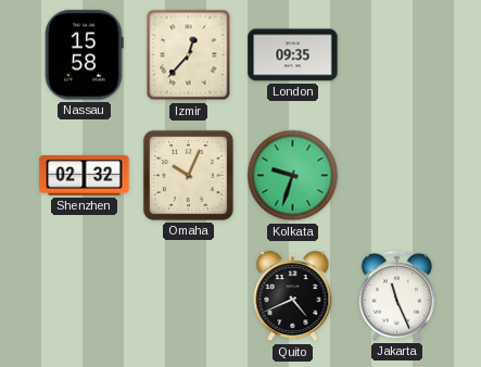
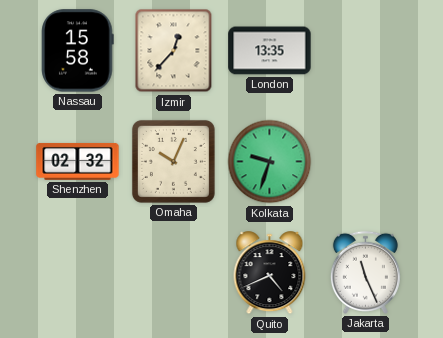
London: 09:35 -> 13:35
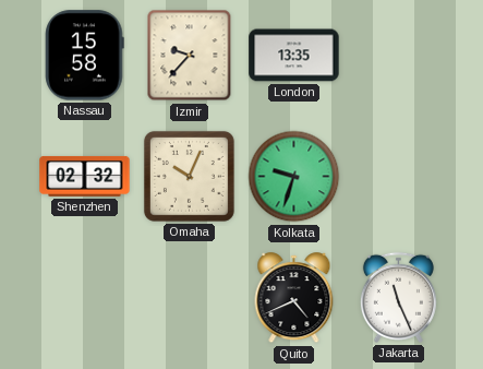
Izmir: 12:37 -> 9:37
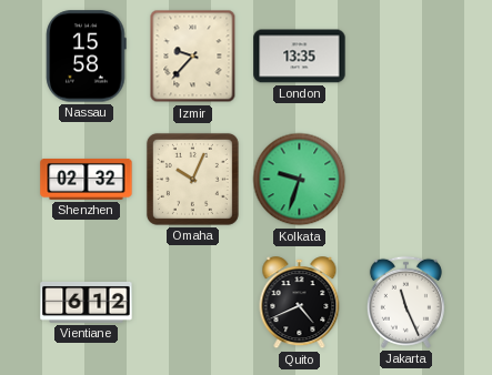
Vientiane: none -> 6:12
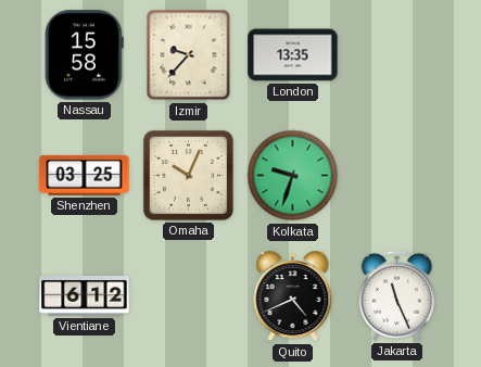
Shenzhen: 02:32 -> 03:25
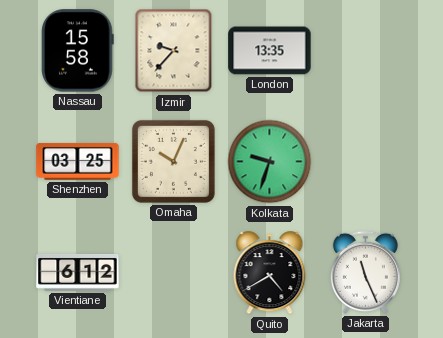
Quito: 4:41 -> 4:40
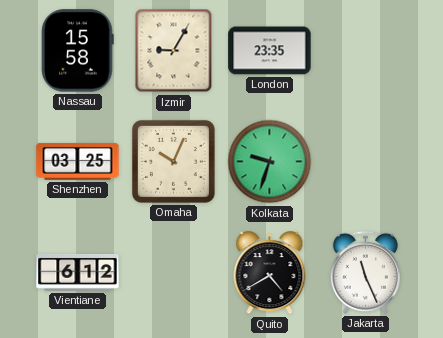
Izmir: 9:37 -> 9:05
London: 13:35 -> 23:35
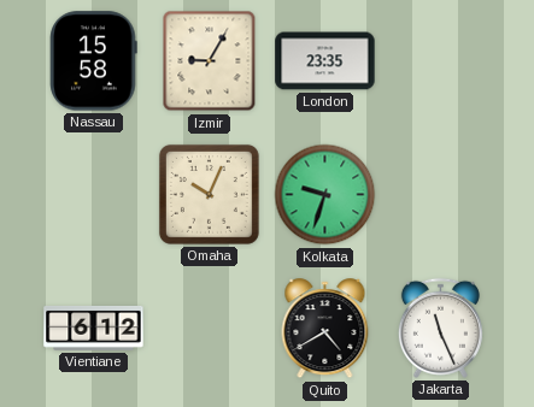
Shenzhen: 03:25 -> none
